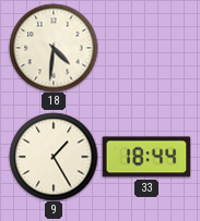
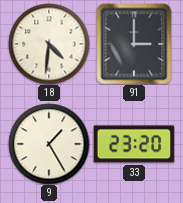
91: none -> 3:00
33: 18:44 -> 23:20
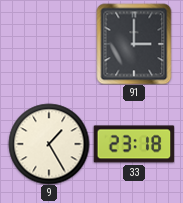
18: 4:31 -> none
33: 23:20 -> 23:18
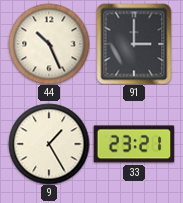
44: none -> 10:26
33: 23:18 -> 23:21
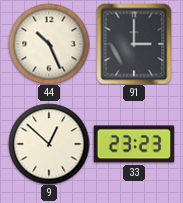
9: 1:25 -> 12:52
33: 23:21 -> 23:23
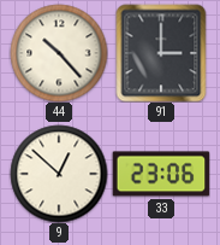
44: 10:26 -> 10:23
33: 23:23 -> 23:06
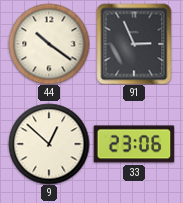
44: 10:23 -> 10:21
91: 3:00 -> 2:56
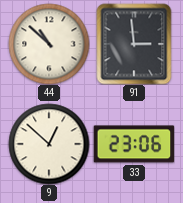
44: 10:21 -> 10:52
91: 2:56 -> 2:59
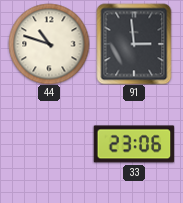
44: 10:52 -> 10:48
9: 12:52 -> none
